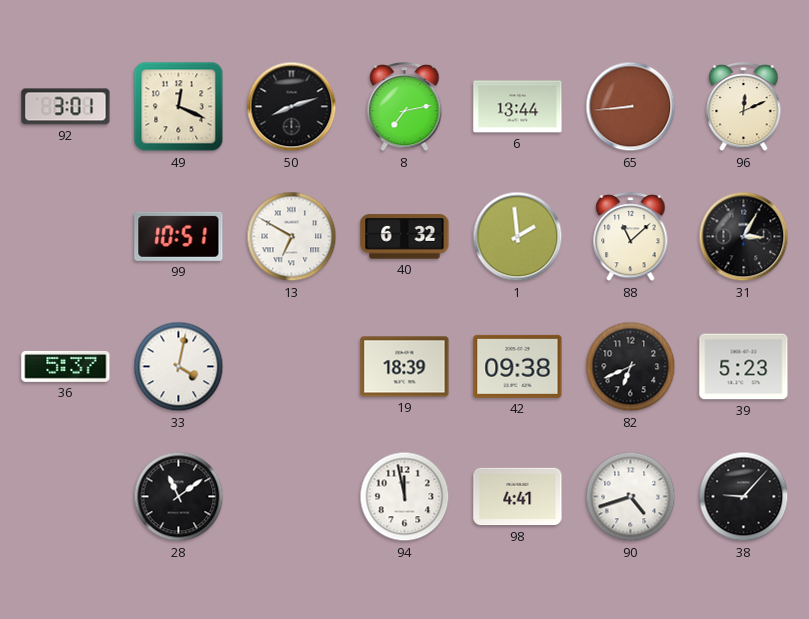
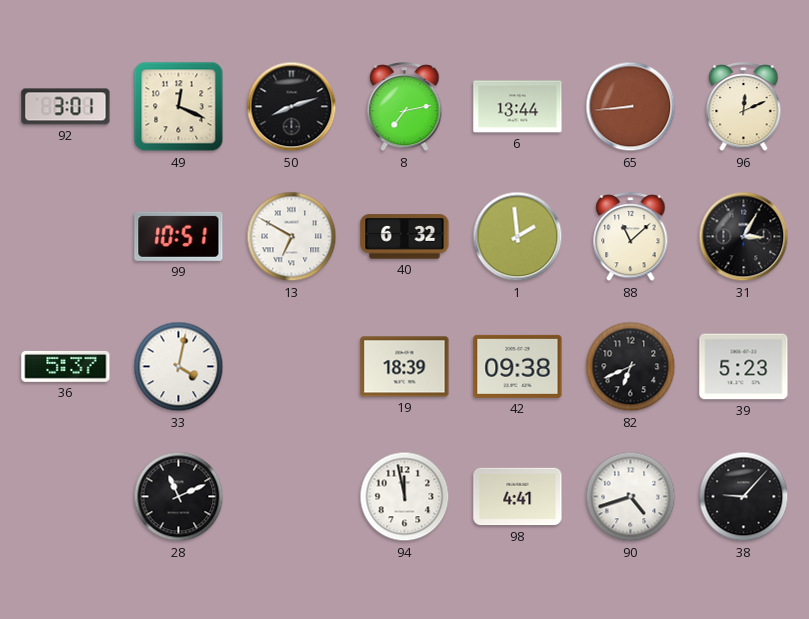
28: 11:09 -> 11:11
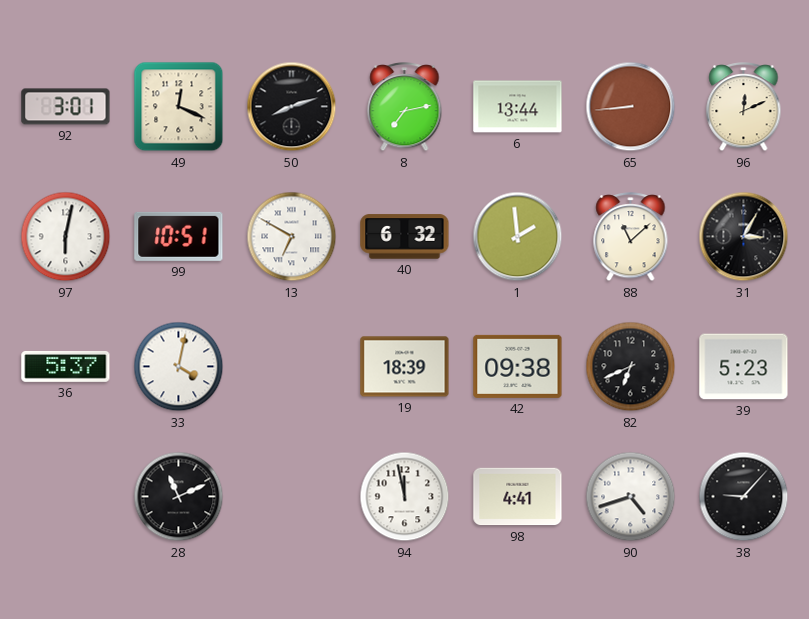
97: none -> 6:02
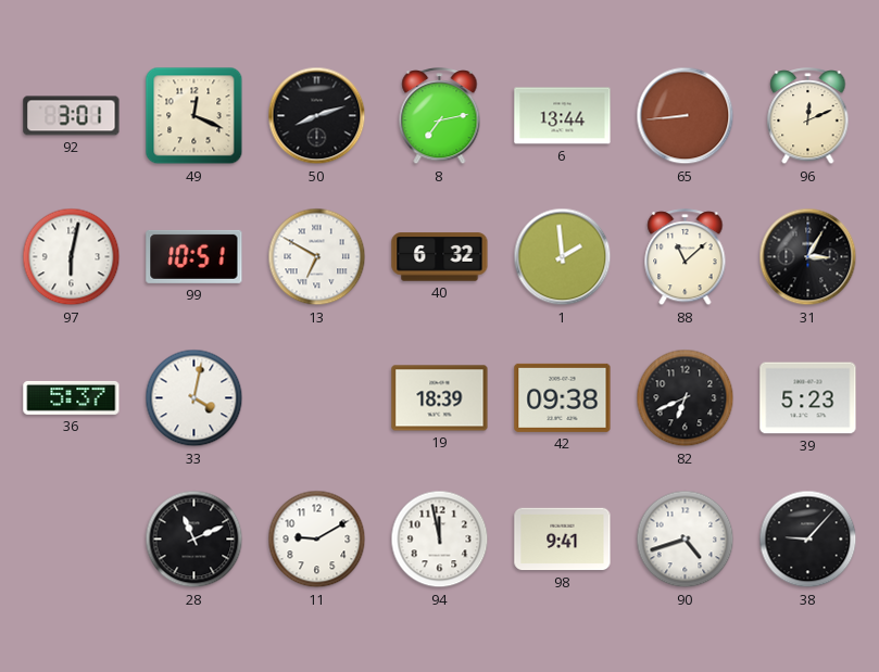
11: none -> 9:10
98: 4:41 -> 9:41
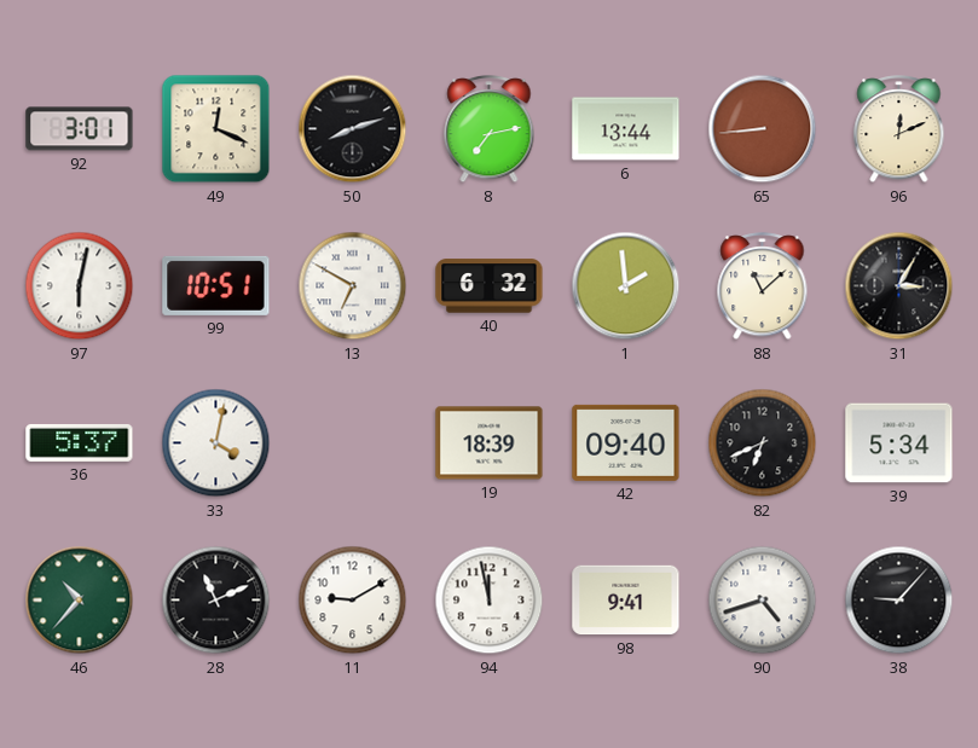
42: 09:38 -> 09:40
39: 5:23 -> 5:34
46: none -> 10:37
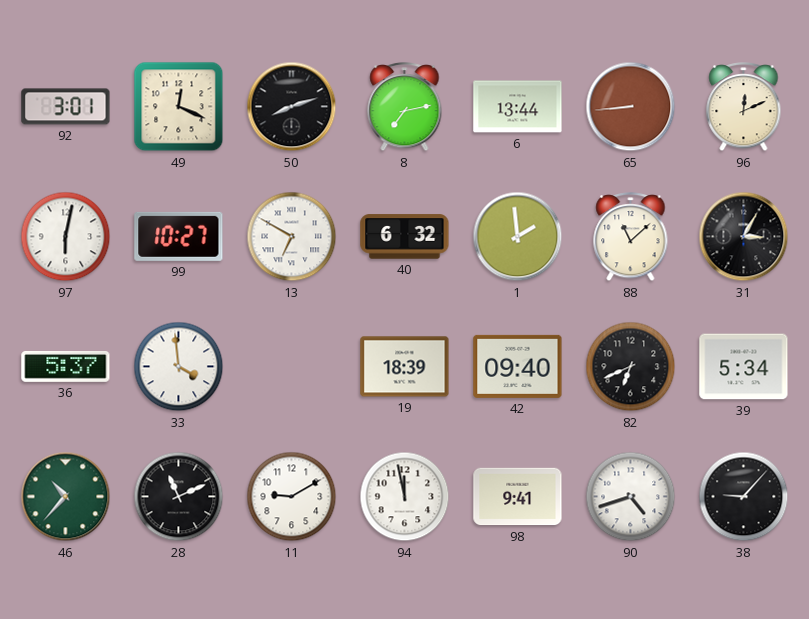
99: 10:51 -> 10:27
33: 4:02 -> 3:59
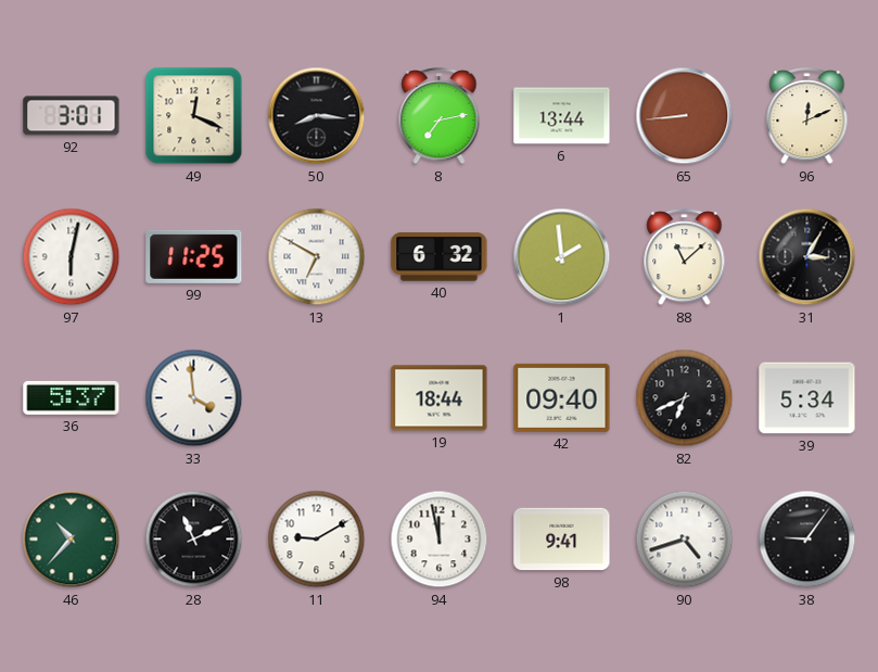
50: 8:12 -> 8:16
99: 10:27 -> 11:25
19: 18:39 -> 18:44
38: 9:07 -> 9:06
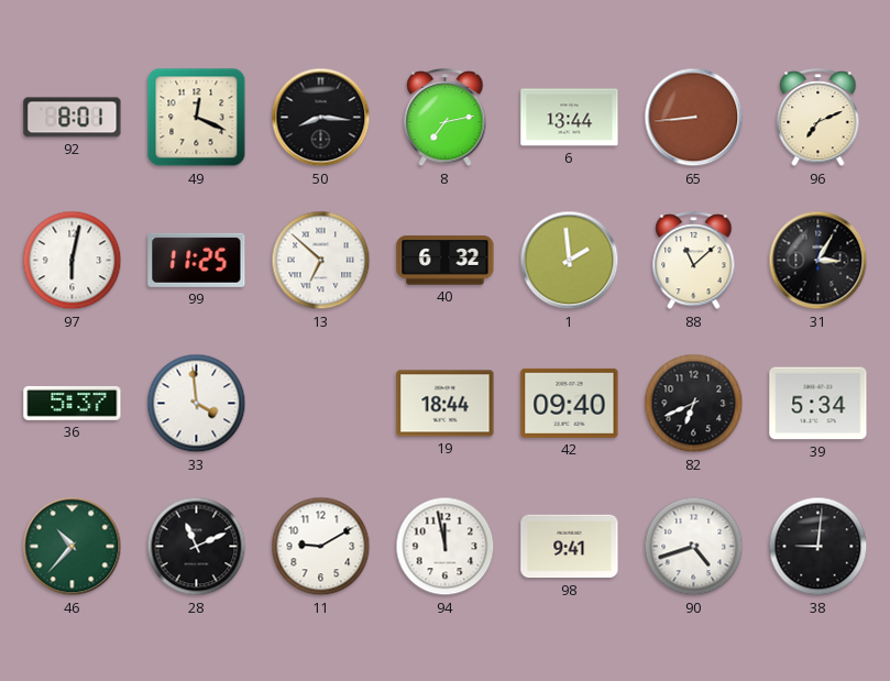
92: 3:01 -> 8:01
96: 12:11 -> 7:11
13: 6:50 -> 6:52
38: 9:06 -> 9:01
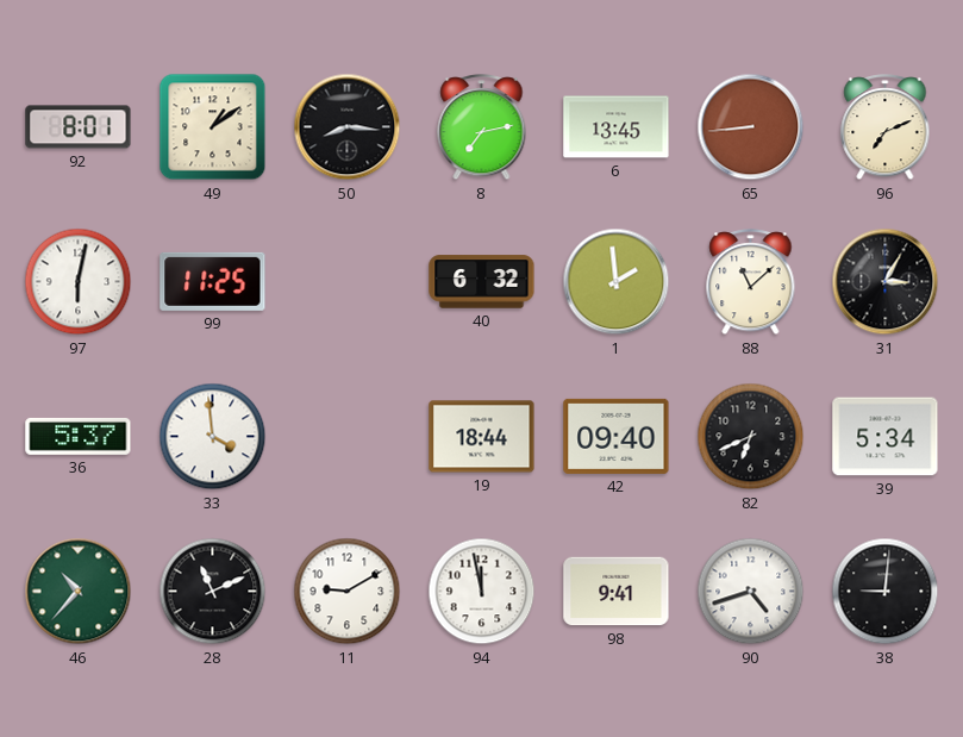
49: 12:19 -> 1:09
6: 13:44 -> 13:45
13: 6:52 -> none
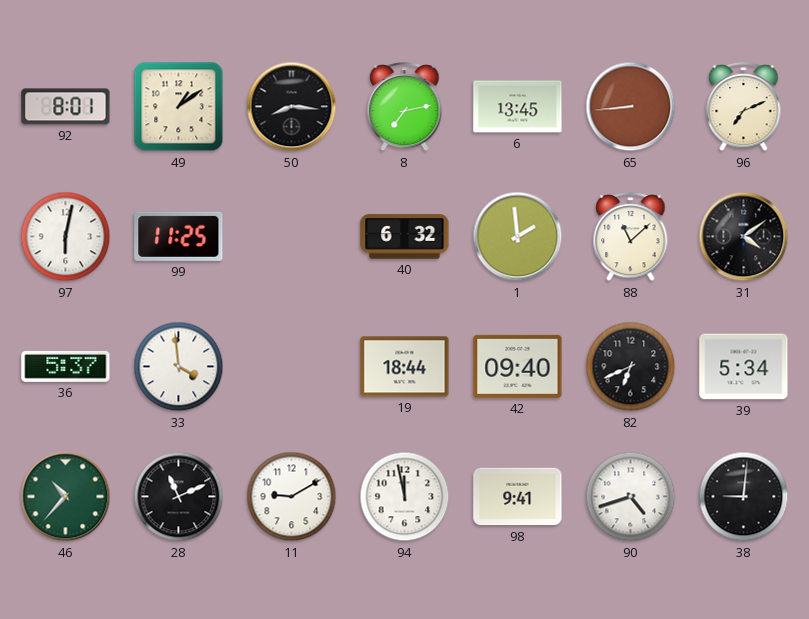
31: 3:05 -> 4:09
